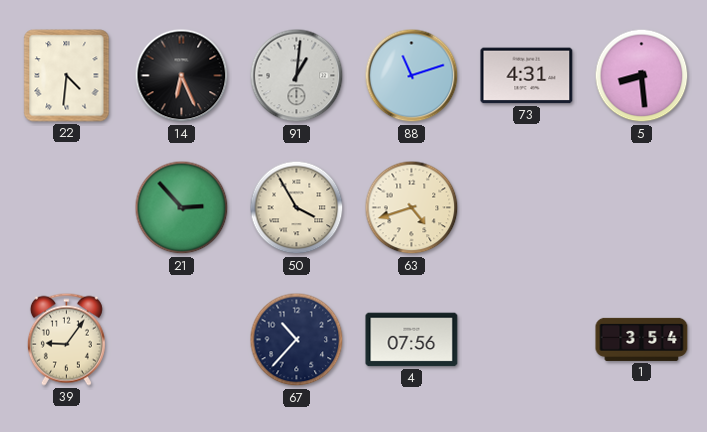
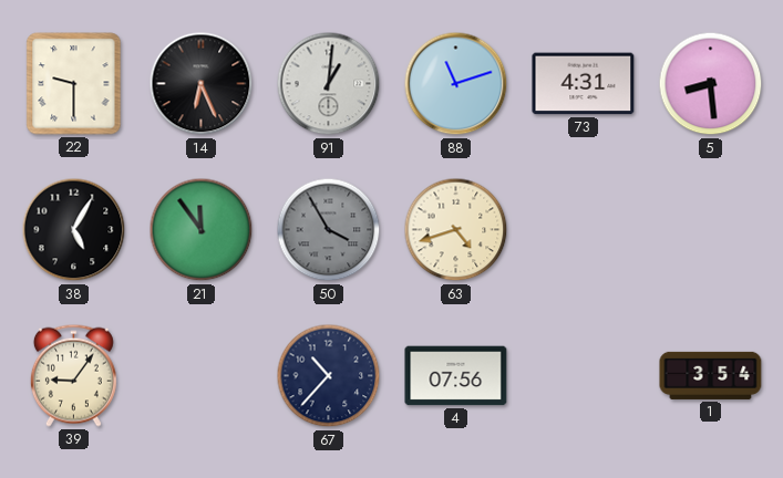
22: 4:31 -> 9:30
38: none -> 5:05
21: 2:53 -> 11:54
50 dial: cream -> grey
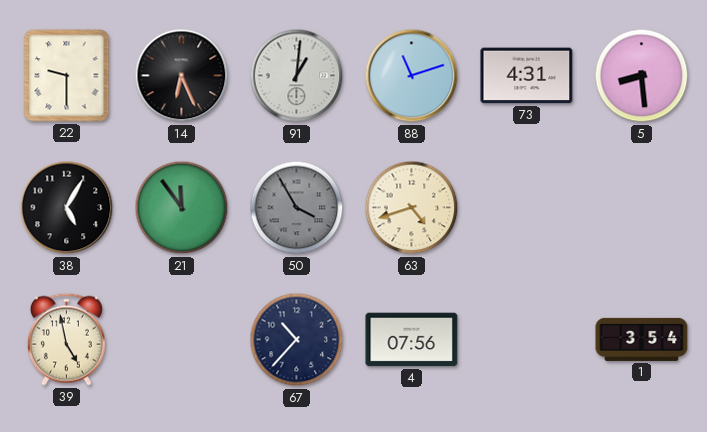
39: 9:06 -> 4:58
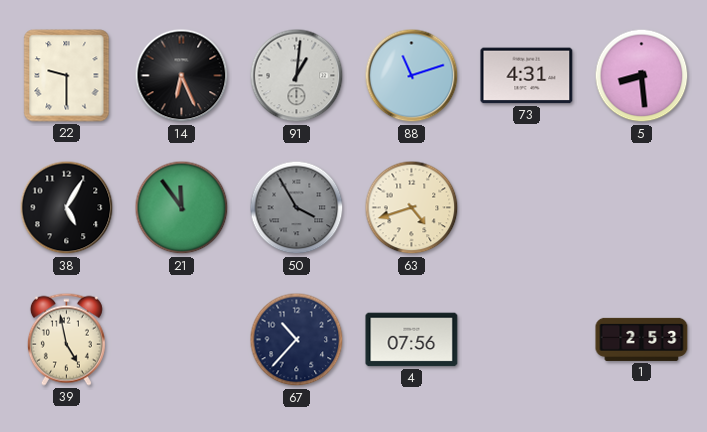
1: 3:54 -> 2:53
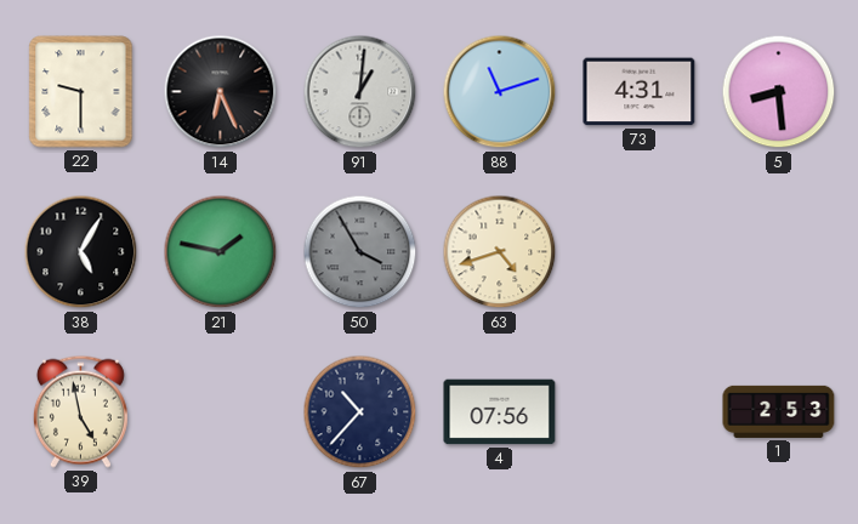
21: 11:54 -> 1:47
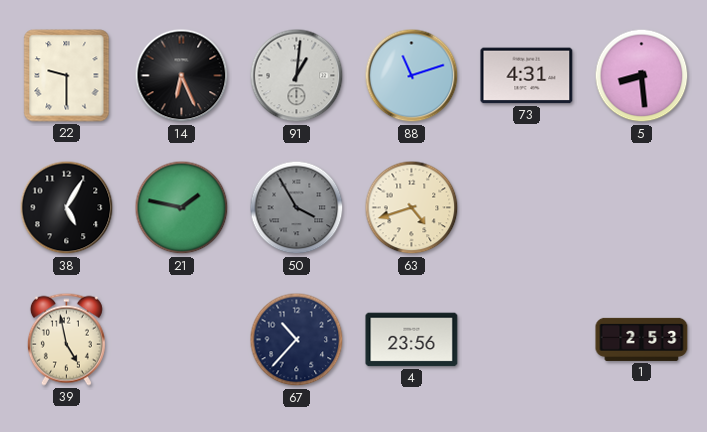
4: 07:56 -> 23:56
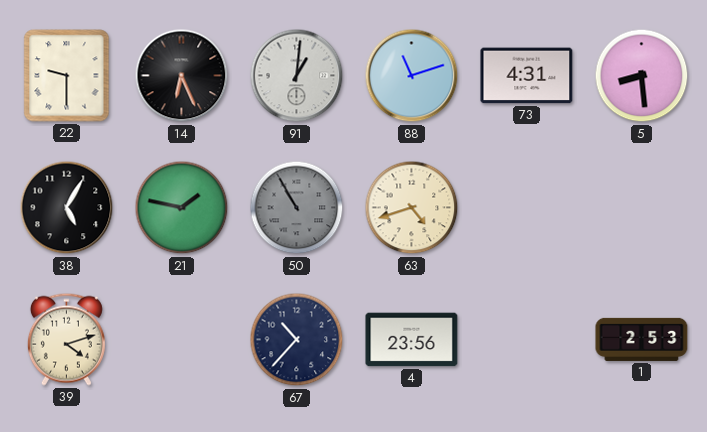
50: 3:55 -> 10:55
39: 4:58 -> 4:12
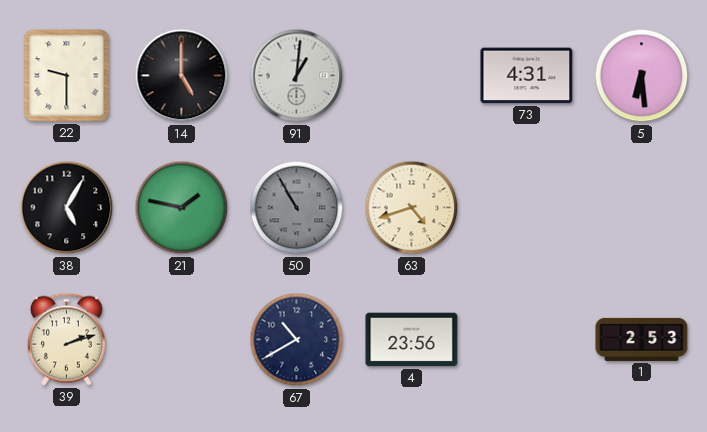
14: 6:26 -> 5:00
88: 11:12 -> none
5: 8:29 -> 6:29
39: 4:12 -> 2:12
67: 10:37 -> 10:40
